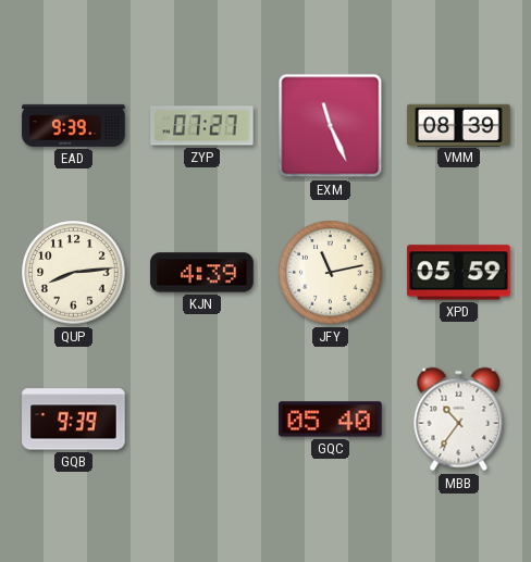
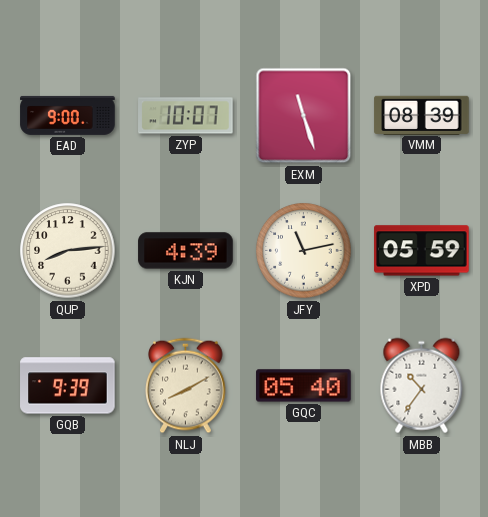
EAD: 9:39 -> 9:00
ZYP: 07:27 -> 10:07
EXM: 11:26 -> 11:27
NLJ: none -> 8:10
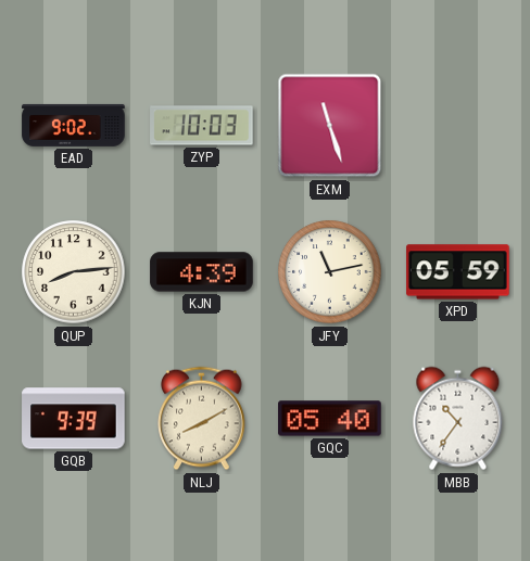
EAD: 9:00 -> 9:02
ZYP: 10:07 -> 10:03
VMM: 08:39 -> none
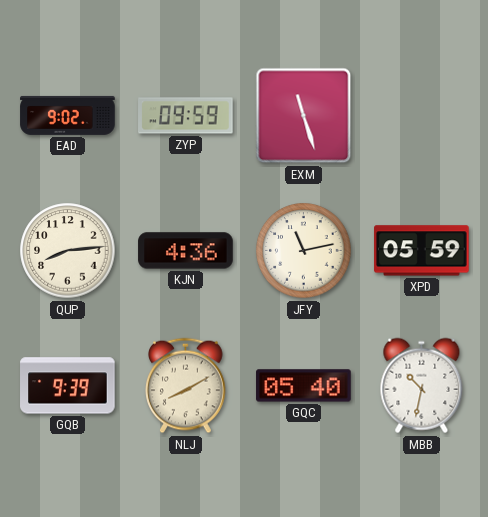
ZYP: 10:03 -> 09:59
KJN: 4:39 -> 4:36
MBB: 10:36 -> 10:32
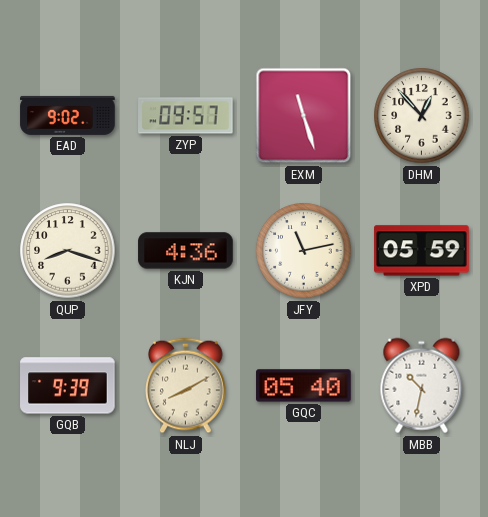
ZYP: 09:59 -> 09:57
DHM: none -> 12:53
QUP: 8:14 -> 8:18
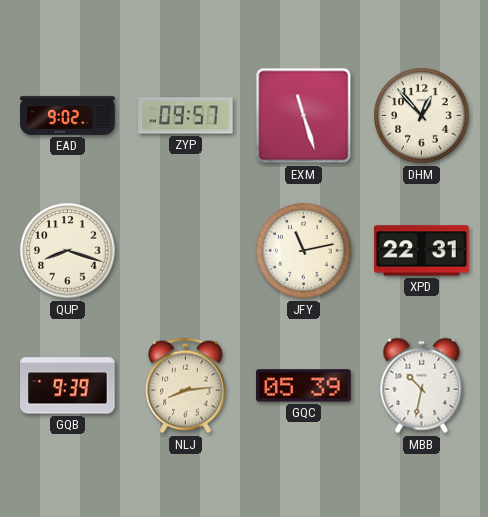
KJN: 4:36 -> none
XPD: 05:59 -> 22:31
NLJ: 8:10 -> 8:14
GQC: 05:40 -> 05:39
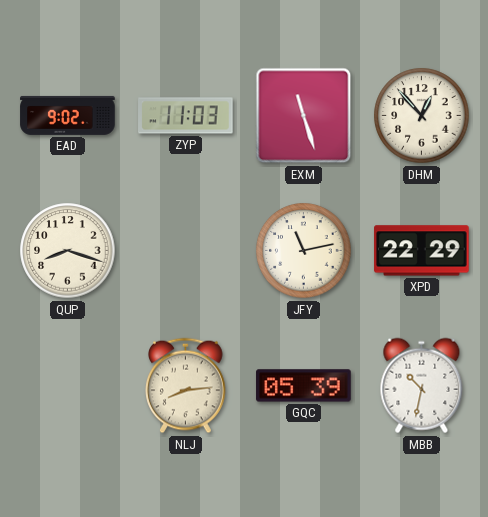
ZYP: 09:57 -> 11:03
XPD: 22:31 -> 22:29
GQB: 9:39 -> none
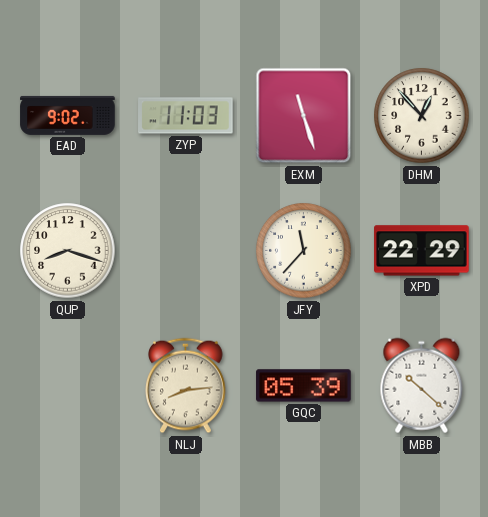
JFY: 11:13 -> 11:37
MBB: 10:32 -> 10:22
